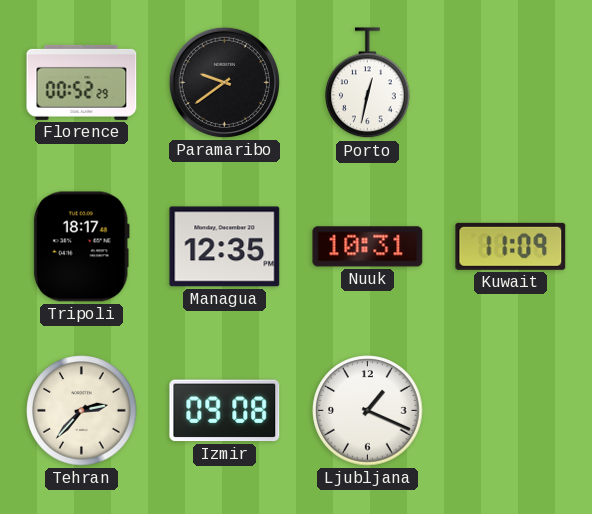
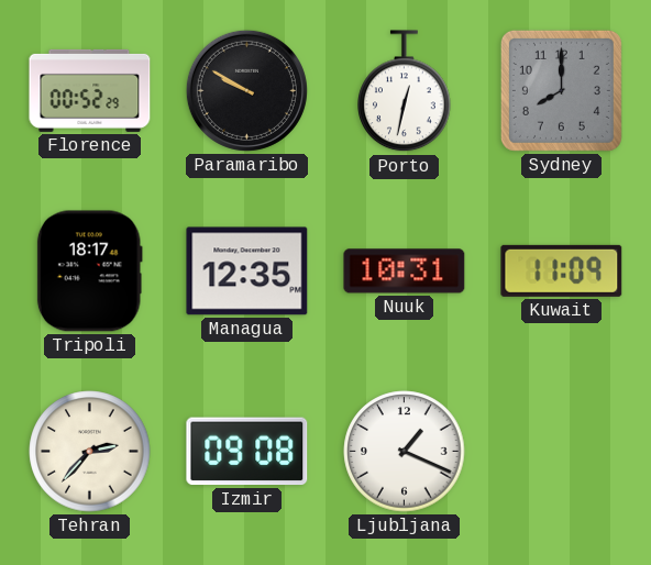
Paramaribo: 9:39 -> 9:50
Sydney: none -> 8:00
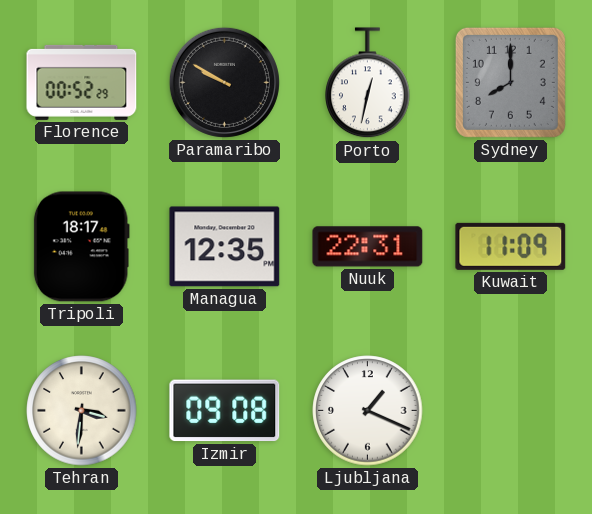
Nuuk: 10:31 -> 22:31
Tehran: 2:37 -> 3:31
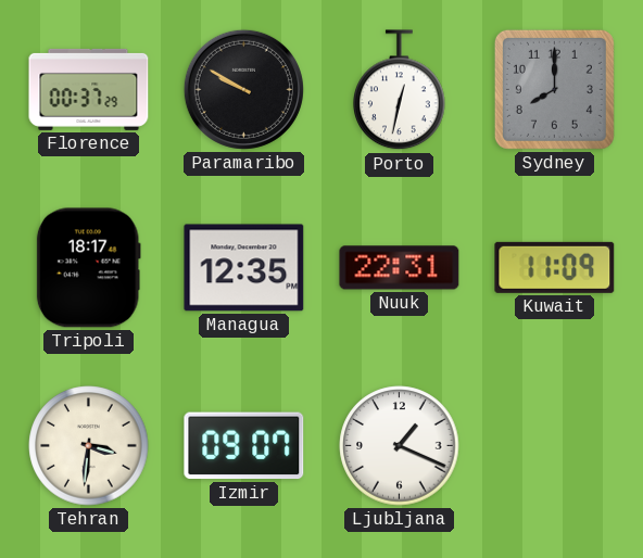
Florence: 00:52 -> 00:37
Izmir: 09:08 -> 09:07
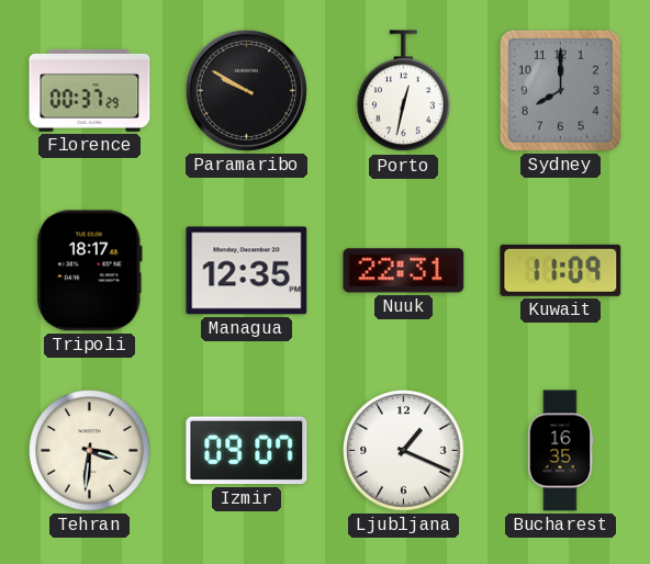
Bucharest: none -> 16:35
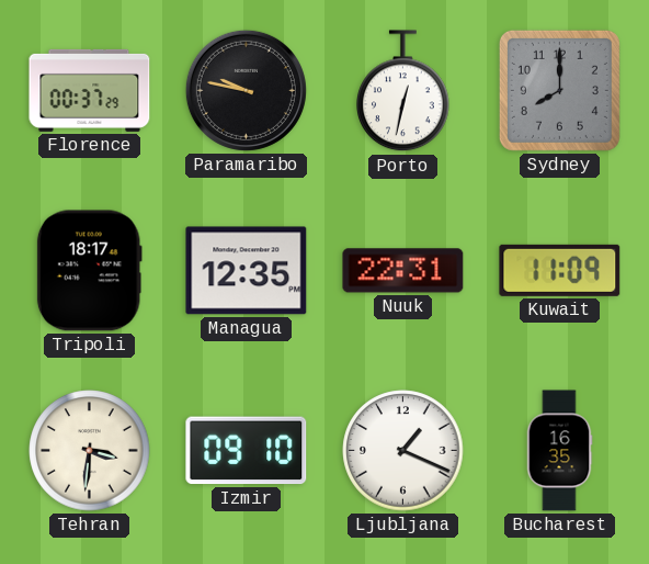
Paramaribo: 9:50 -> 9:47
Izmir: 09:07 -> 09:10
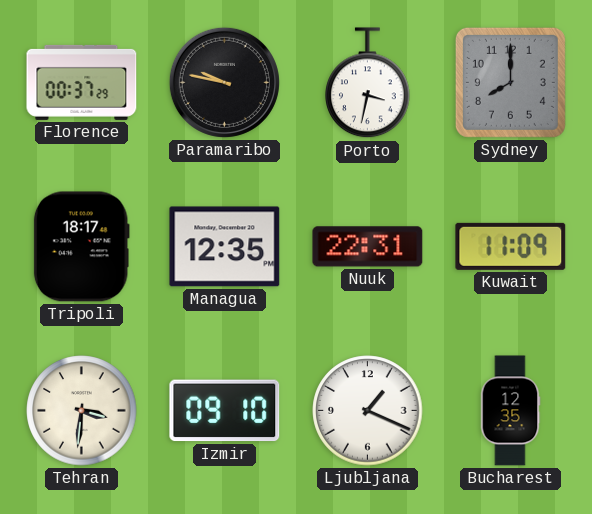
Porto: 12:32 -> 3:32
Bucharest: 16:35 -> 12:35
